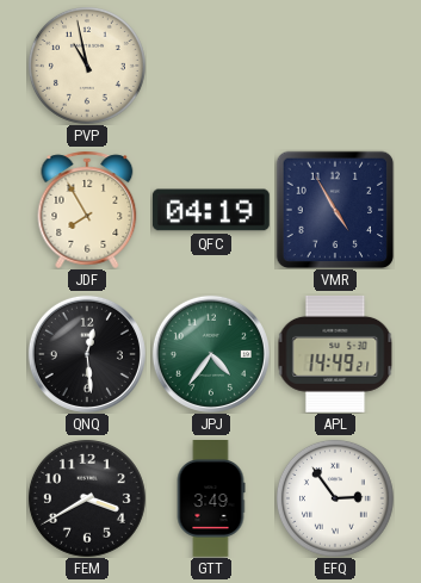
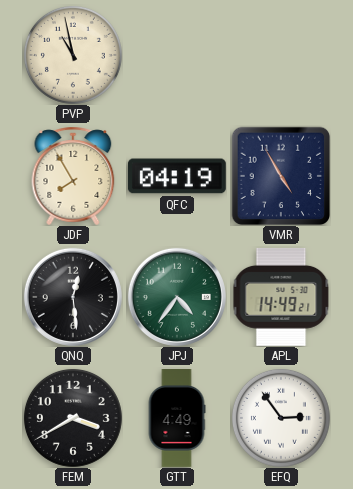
GTT: 3:49 -> 4:49
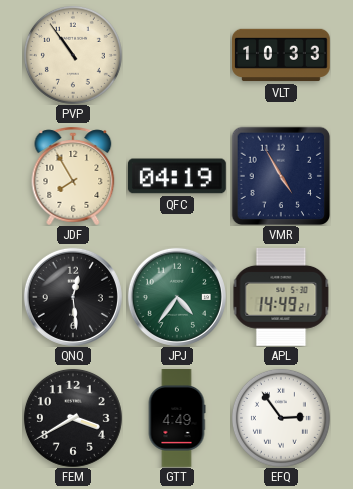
PVP: 10:58 -> 10:54
VLT: none -> 10:33
